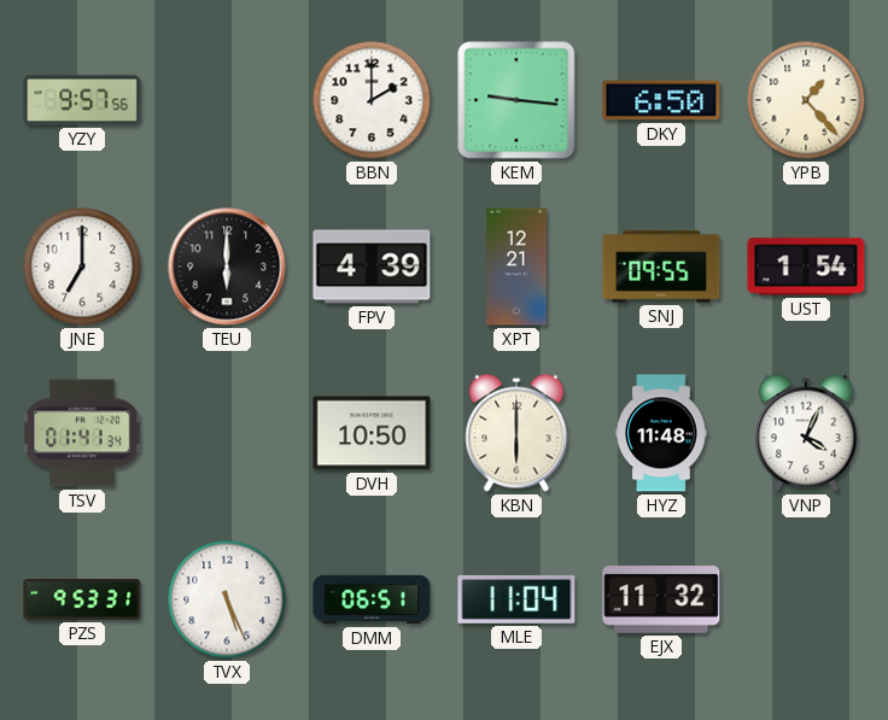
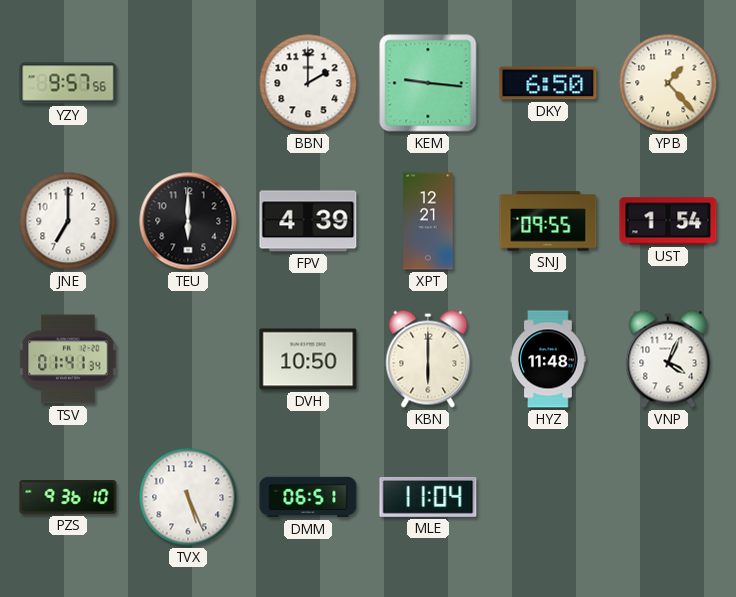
PZS: 9:53 -> 9:36
EJX: 11:32 -> none
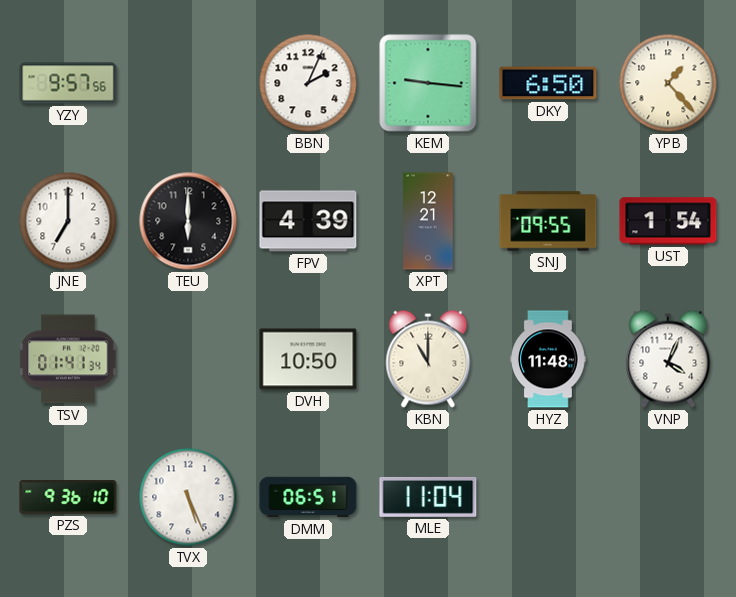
BBN: 2:00 -> 2:04
KBN: 6:00 -> 11:00
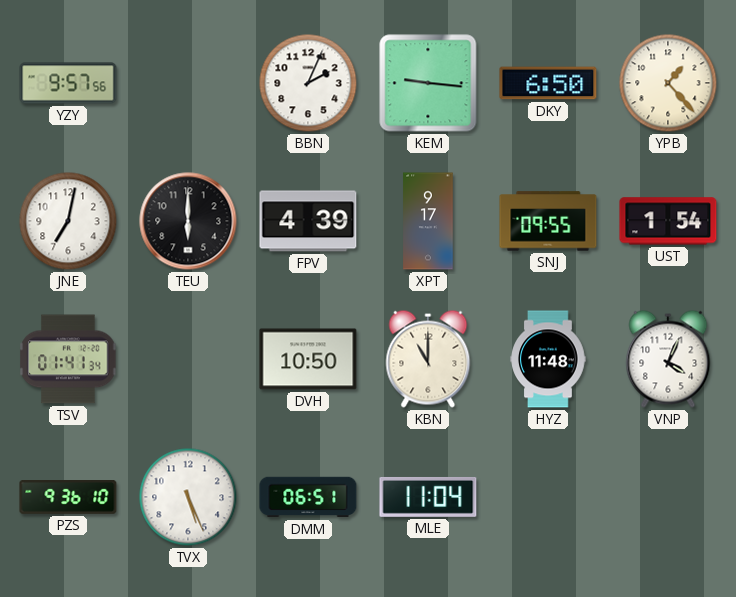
JNE: 7:00 -> 7:02
XPT: 12:21 -> 9:17
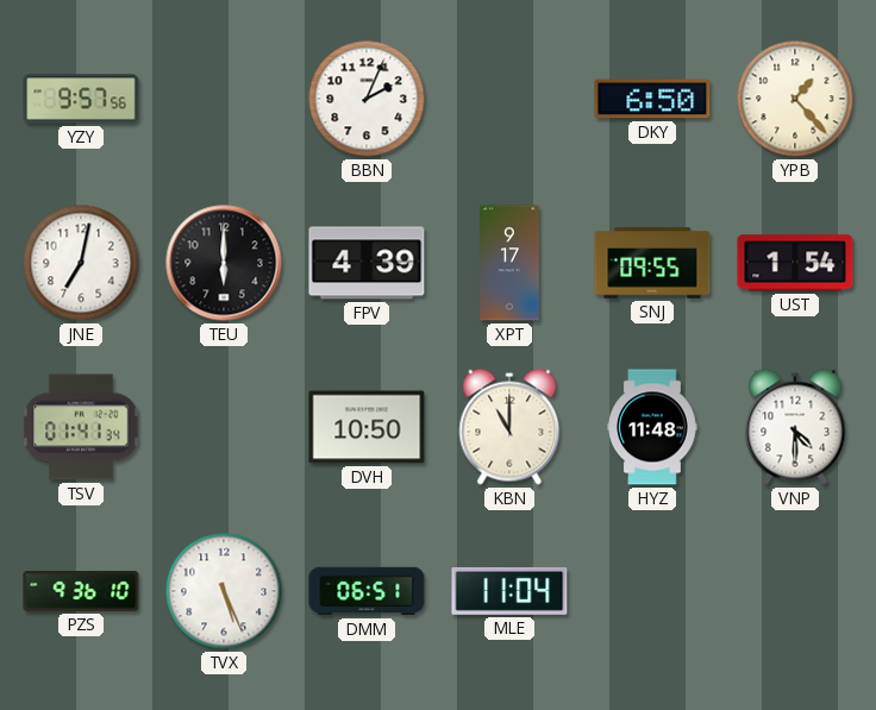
KEM: 9:16 -> none
VNP: 4:04 -> 4:30
